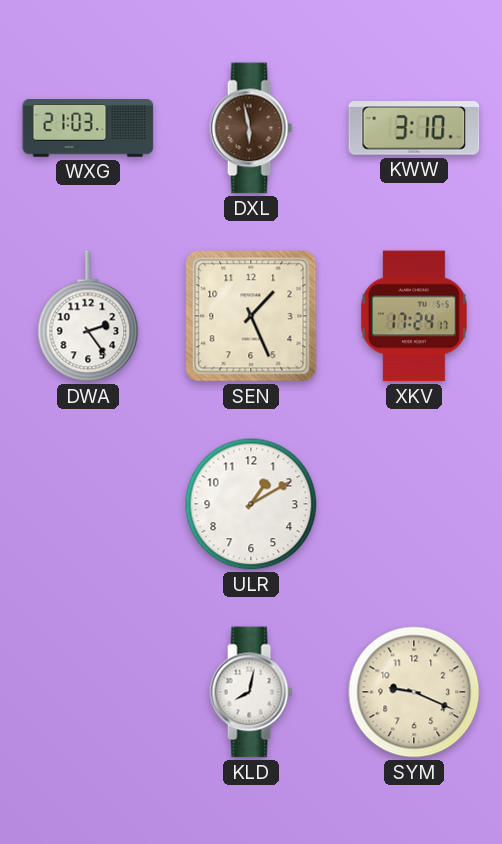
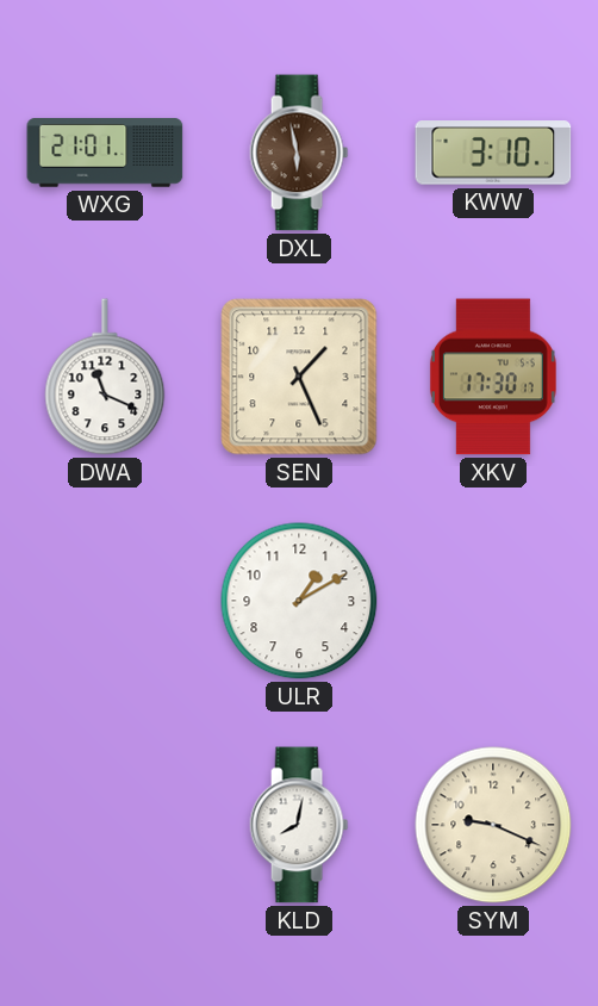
WXG: 21:03 -> 21:01
DWA: 2:24 -> 11:19
XKV: 17:24 -> 17:30
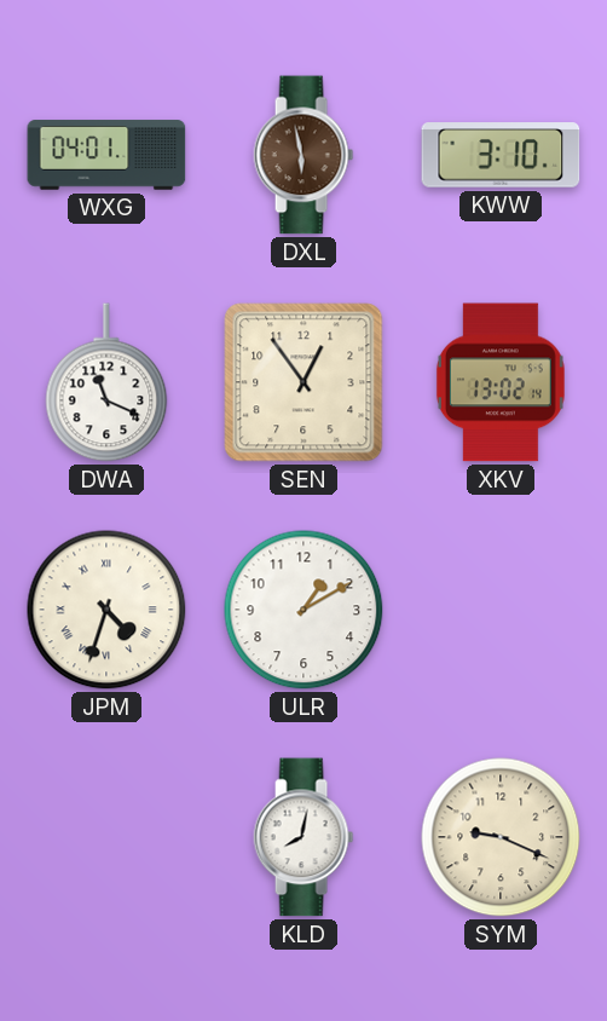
WXG: 21:01 -> 04:01
SEN: 1:26 -> 12:54
XKV: 17:30 -> 13:02
JPM: none -> 4:33
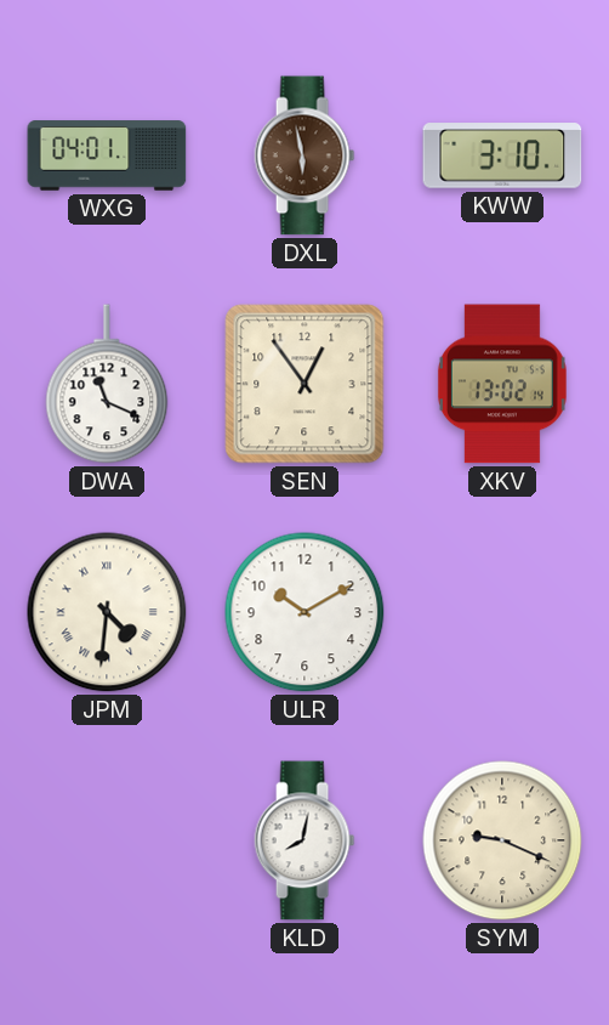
JPM: 4:33 -> 4:31
ULR: 1:10 -> 10:10
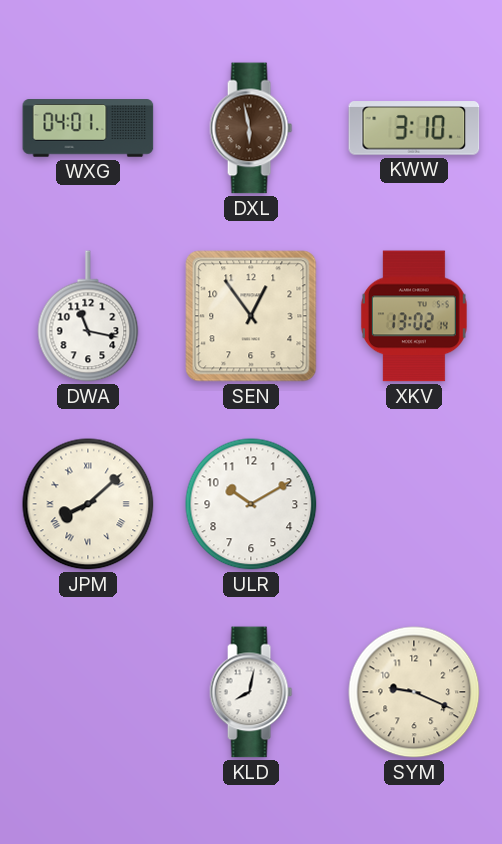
DWA: 11:19 -> 11:17
JPM: 4:31 -> 8:08
